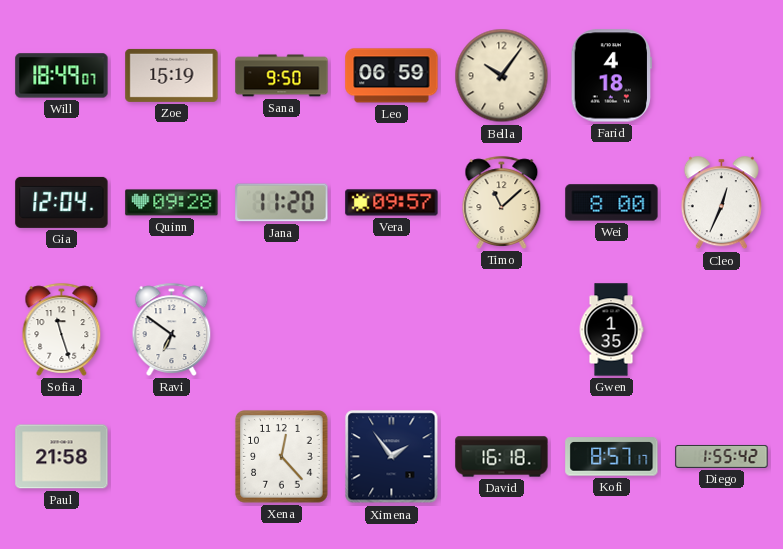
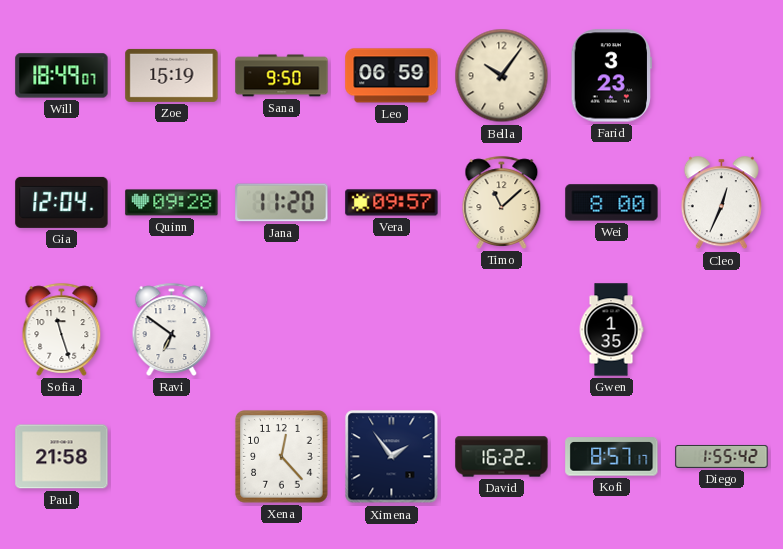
Farid: 4:18 -> 3:23
David: 16:18 -> 16:22
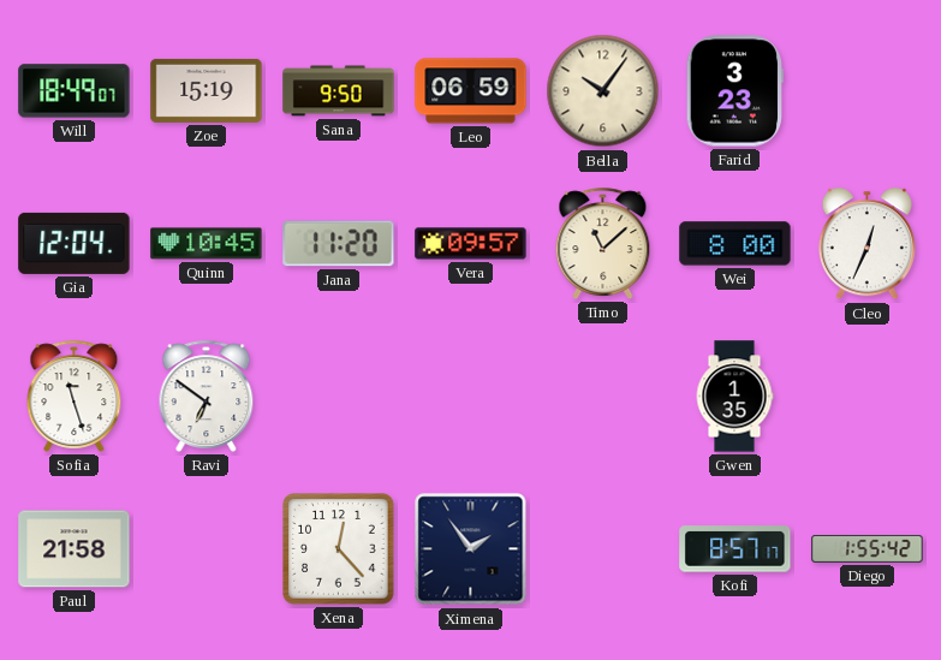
Quinn: 09:28 -> 10:45
David: 16:22 -> none
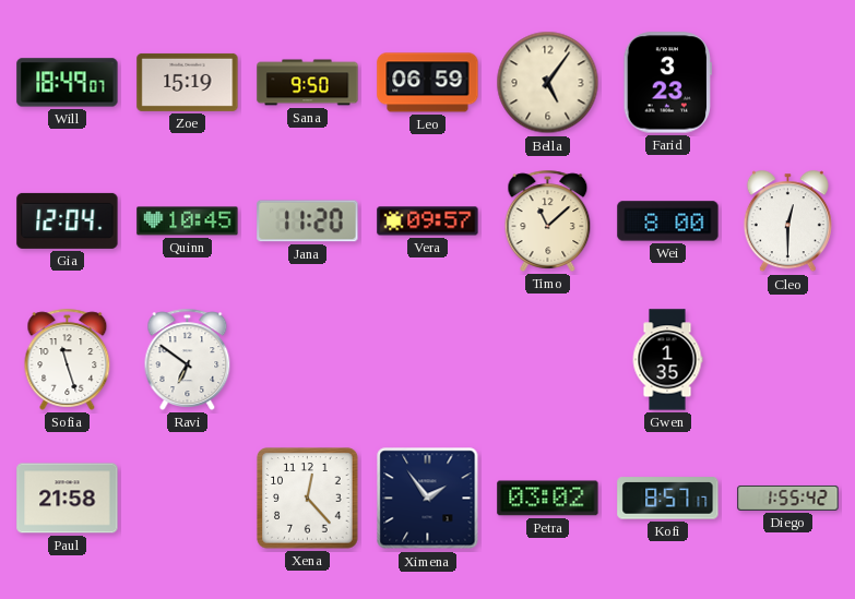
Bella: 10:06 -> 5:06
Cleo: 12:34 -> 12:30
Petra: none -> 03:02
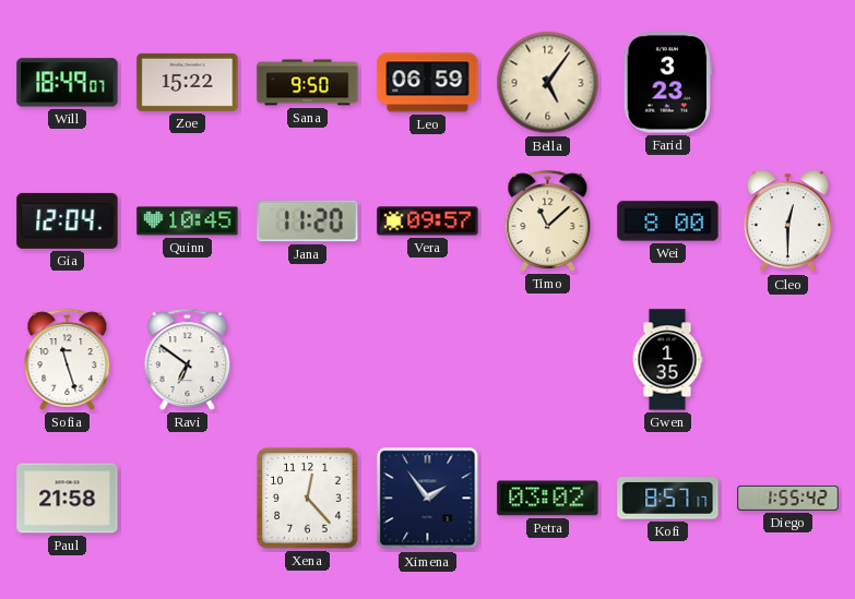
Zoe: 15:19 -> 15:22
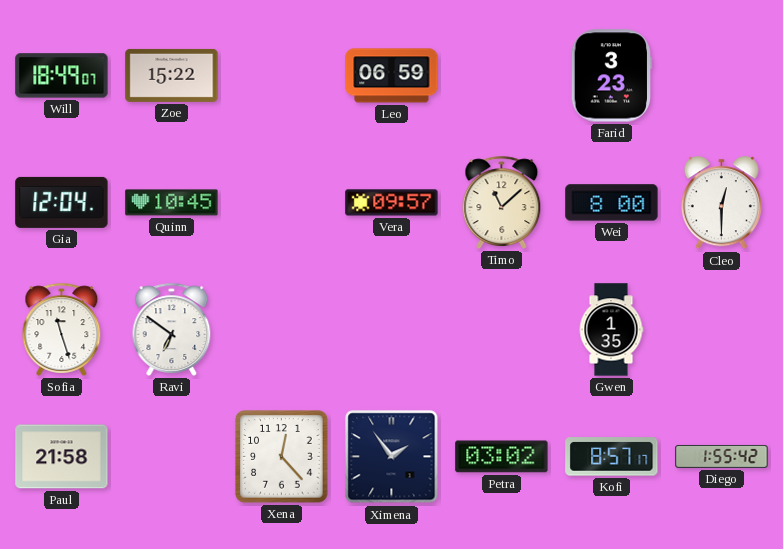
Sana: 9:50 -> none
Bella: 5:06 -> none
Jana: 11:20 -> none
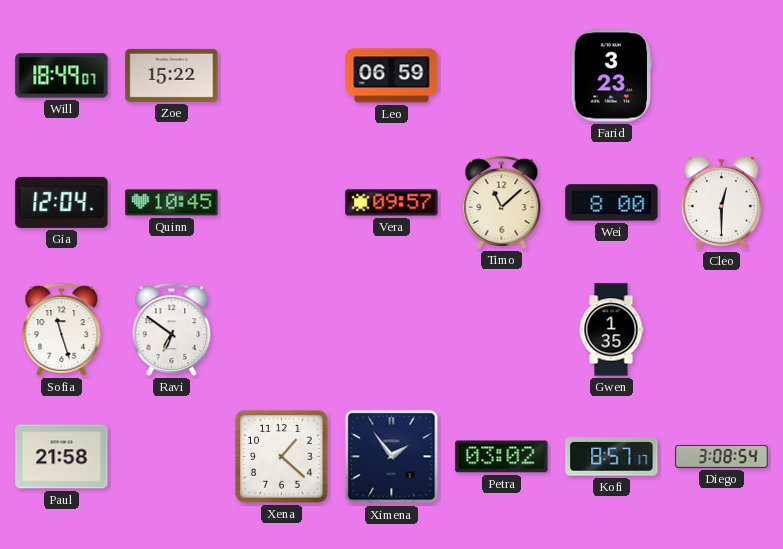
Xena: 12:23 -> 1:22
Diego: 1:55 -> 3:08
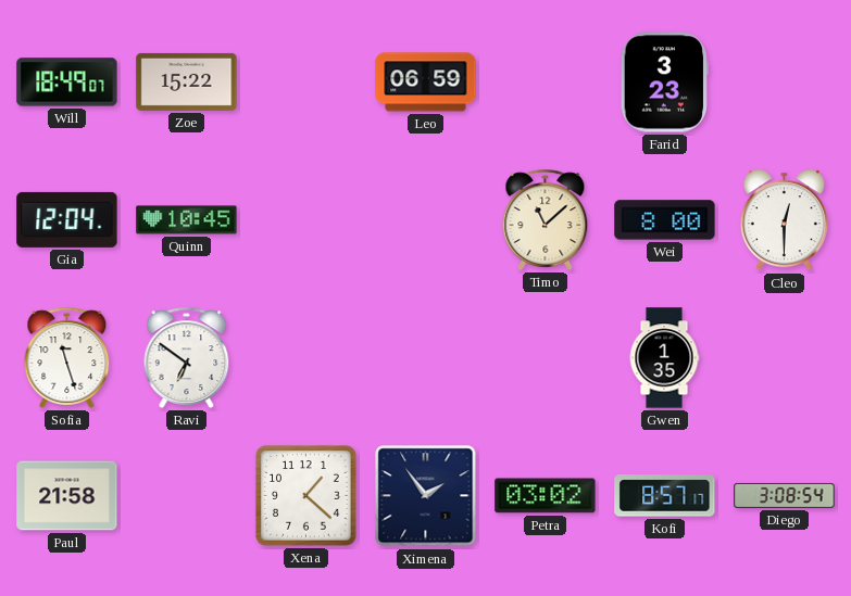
Vera: 09:57 -> none
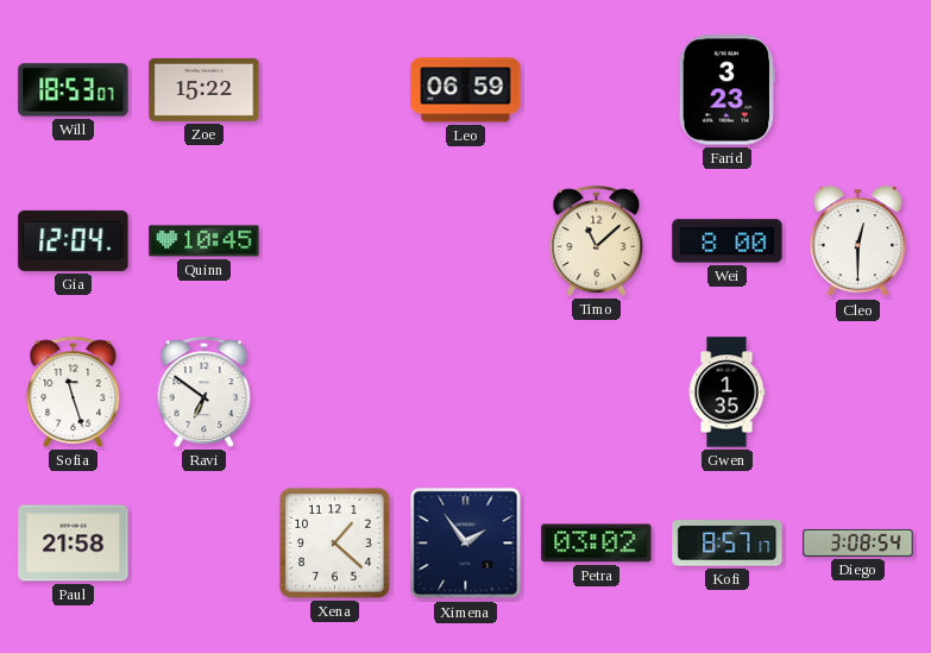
Will: 18:49 -> 18:53
